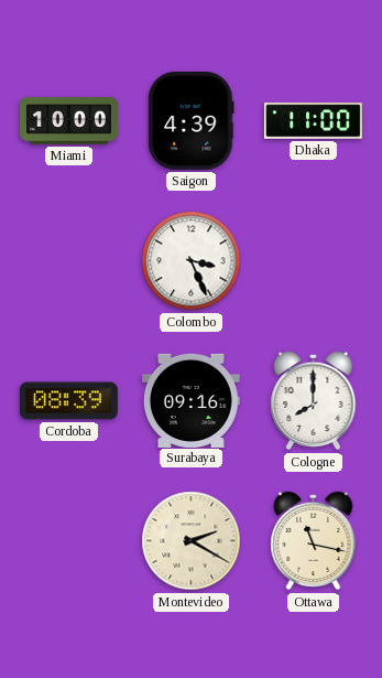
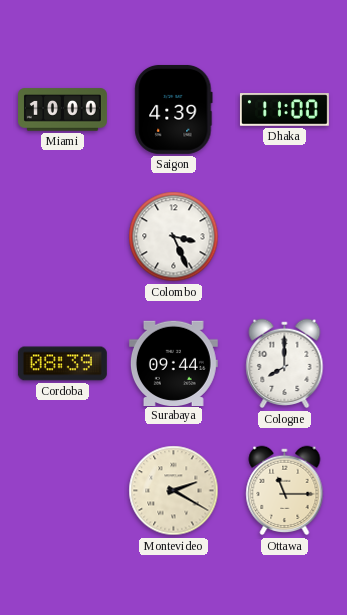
Surabaya: 09:16 -> 09:44
Ottawa: 11:17 -> 11:15
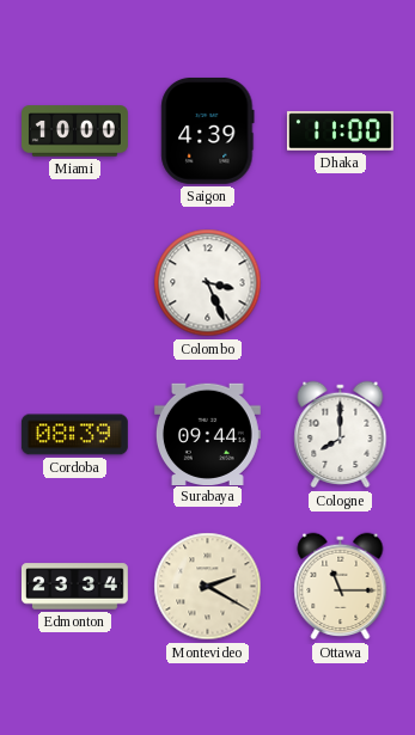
Edmonton: none -> 23:34
